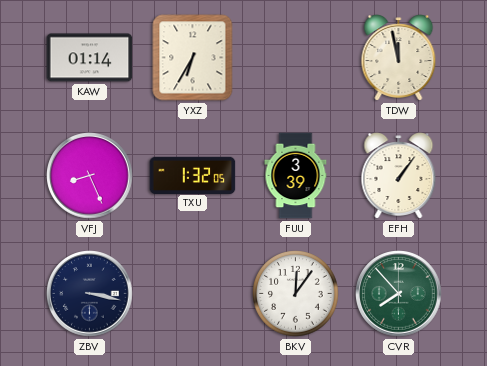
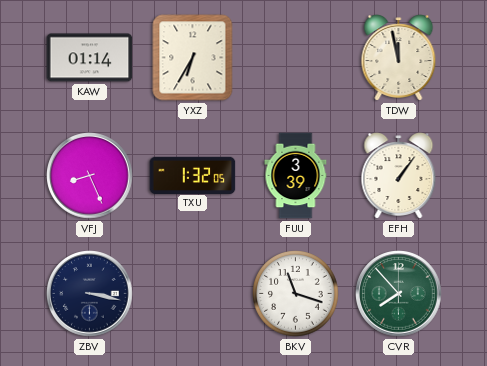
BKV: 12:06 -> 11:18
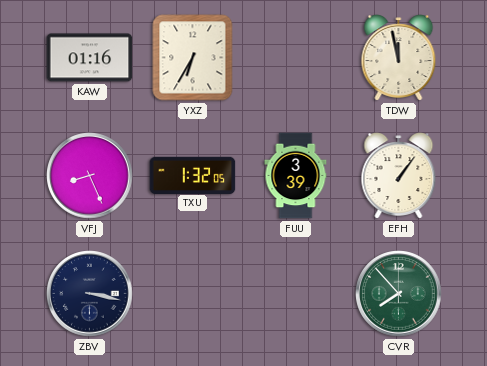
KAW: 01:14 -> 01:16
BKV: 11:18 -> none
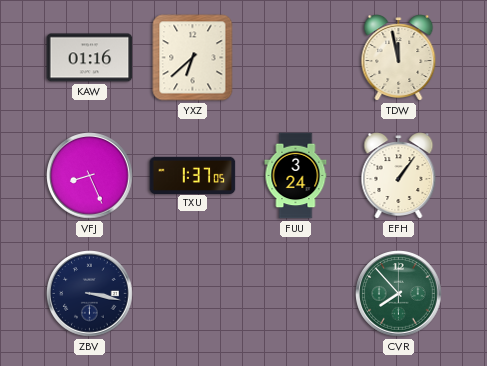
YXZ: 6:35 -> 6:38
TXU: 1:32 -> 1:37
FUU: 3:39 -> 3:24
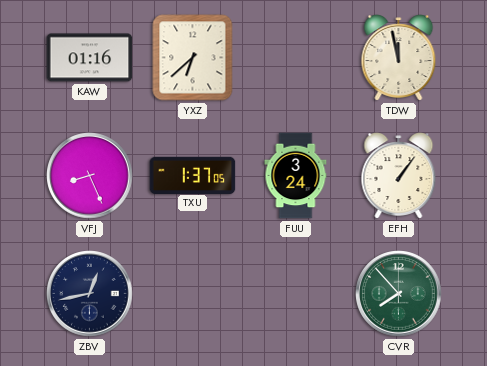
ZBV: 3:17 -> 12:43
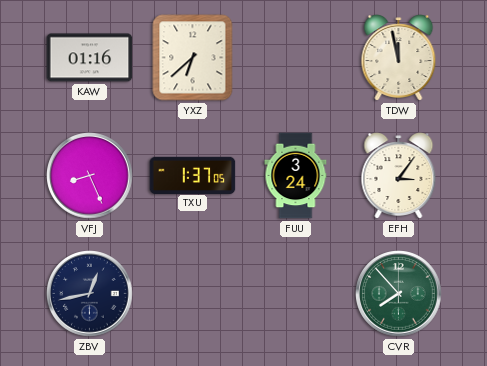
EFH: 1:06 -> 3:06
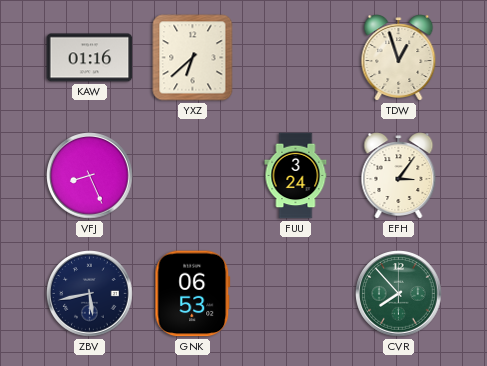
TDW: 11:58 -> 12:57
TXU: 1:37 -> none
ZBV: 12:43 -> 5:43
GNK: none -> 06:53
